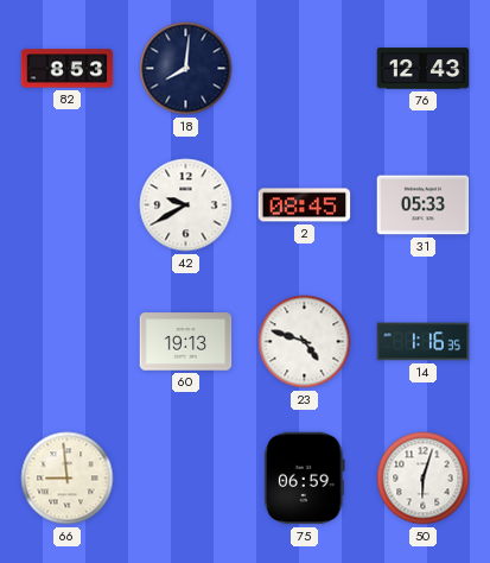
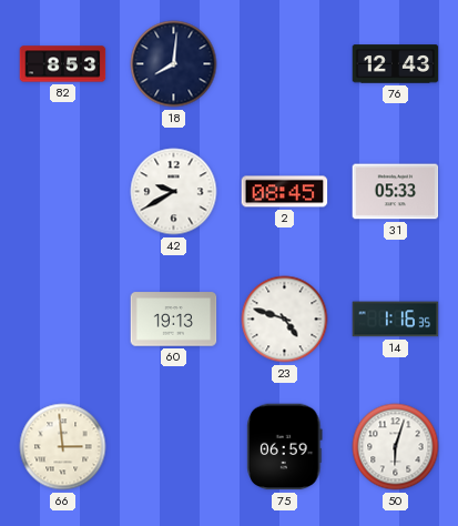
66: 8:59 -> 2:59
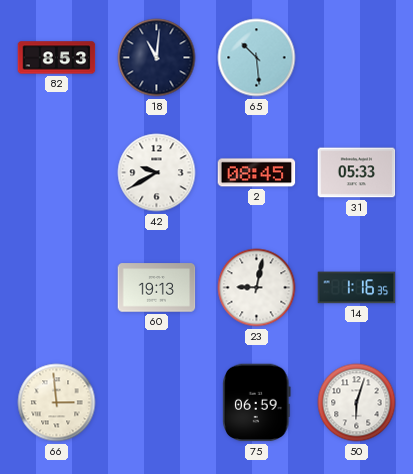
18: 8:01 -> 11:01
65: none -> 10:29
76: 12:43 -> none
23: 4:48 -> 9:02
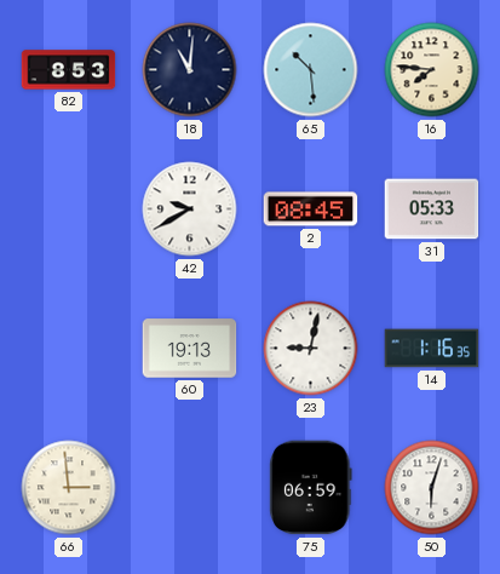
16: none -> 7:46
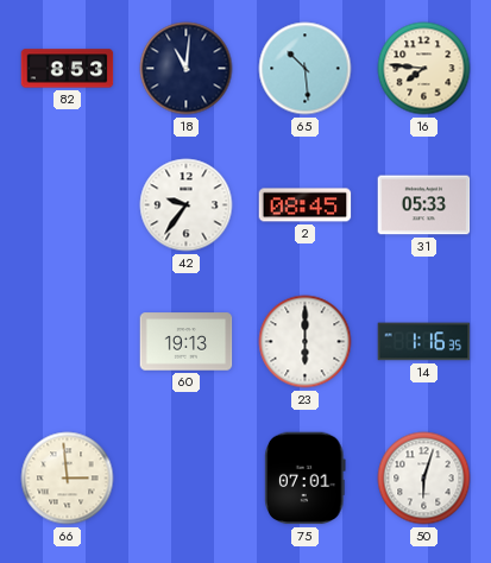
42: 9:40 -> 9:36
23: 9:02 -> 6:00
75: 06:59 -> 07:01
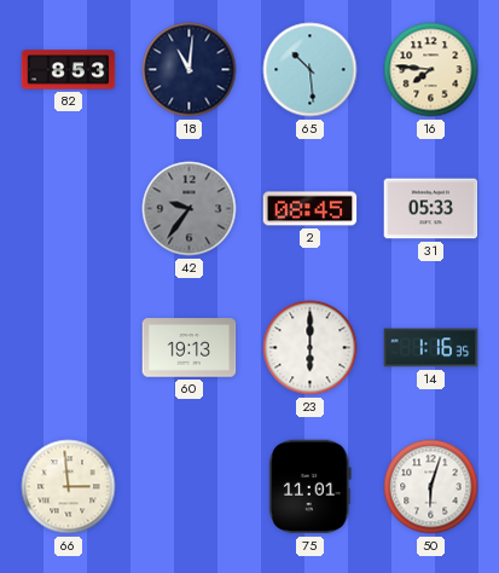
42 dial: white -> grey
75: 07:01 -> 11:01
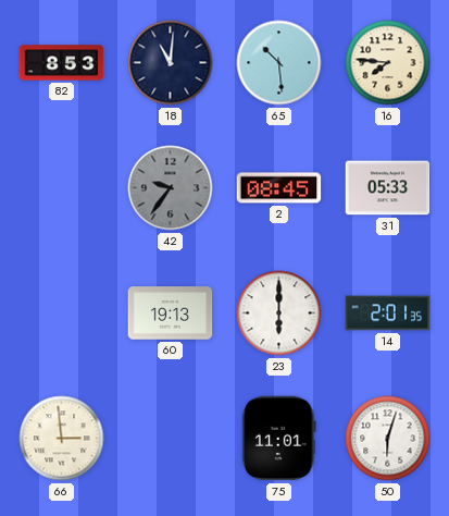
14: 1:16 -> 2:01
